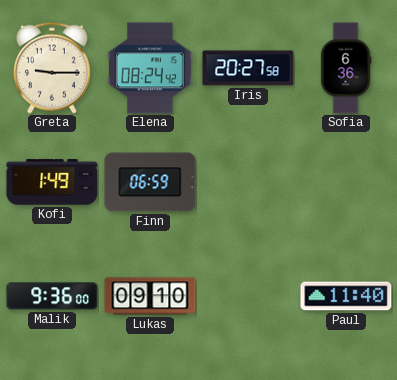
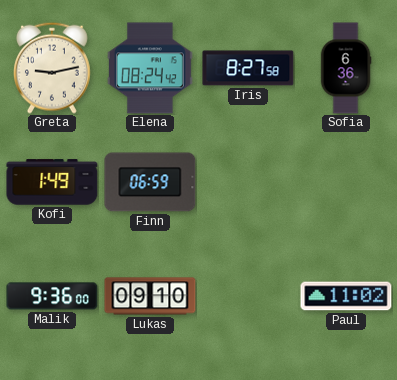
Greta: 9:15 -> 9:13
Iris: 20:27 -> 8:27
Paul: 11:40 -> 11:02
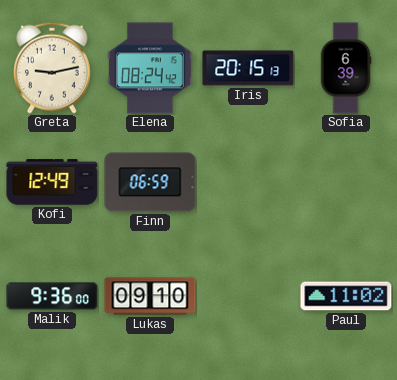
Iris: 8:27 -> 20:15
Sofia: 6:36 -> 6:39
Kofi: 1:49 -> 12:49
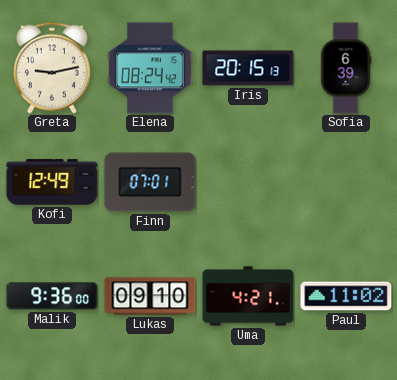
Finn: 06:59 -> 07:01
Uma: none -> 4:21
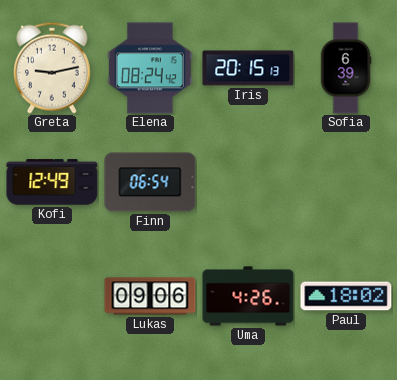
Finn: 07:01 -> 06:54
Malik: 9:36 -> none
Lukas: 09:10 -> 09:06
Uma: 4:21 -> 4:26
Paul: 11:02 -> 18:02
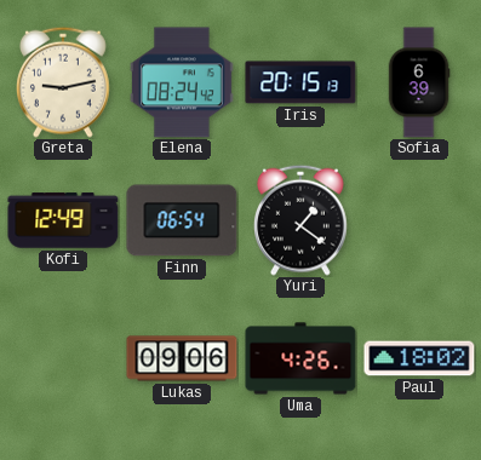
Yuri: none -> 1:21
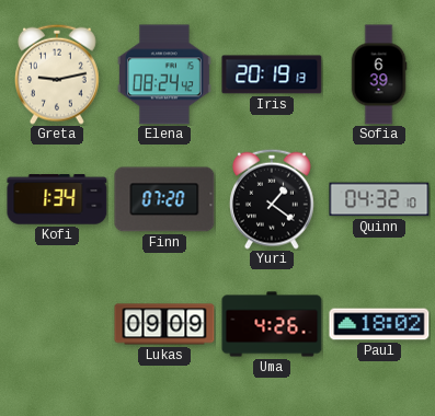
Iris: 20:15 -> 20:19
Kofi: 12:49 -> 1:34
Finn: 06:54 -> 07:20
Quinn: none -> 04:32
Lukas: 09:06 -> 09:09
